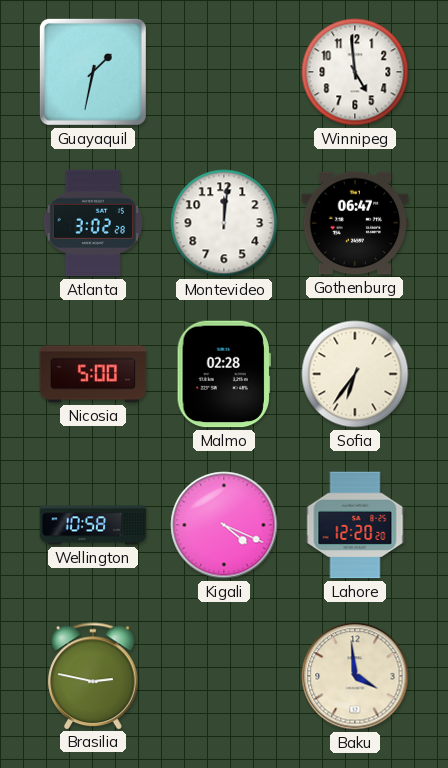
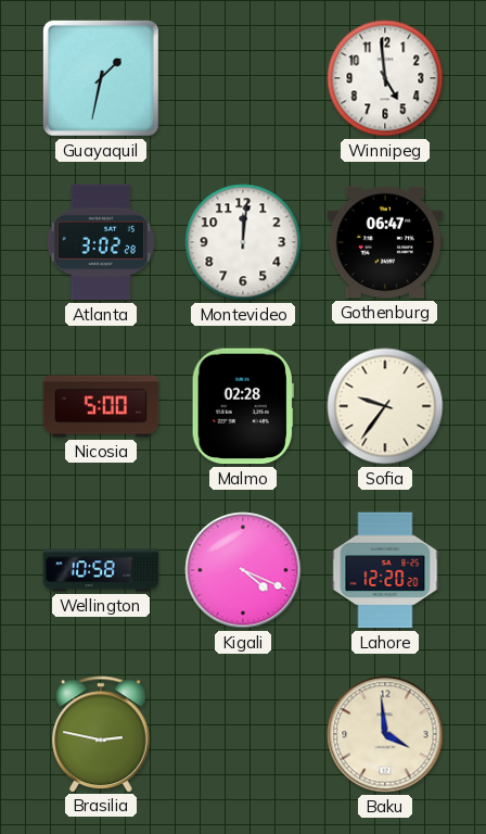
Sofia: 6:36 -> 9:36
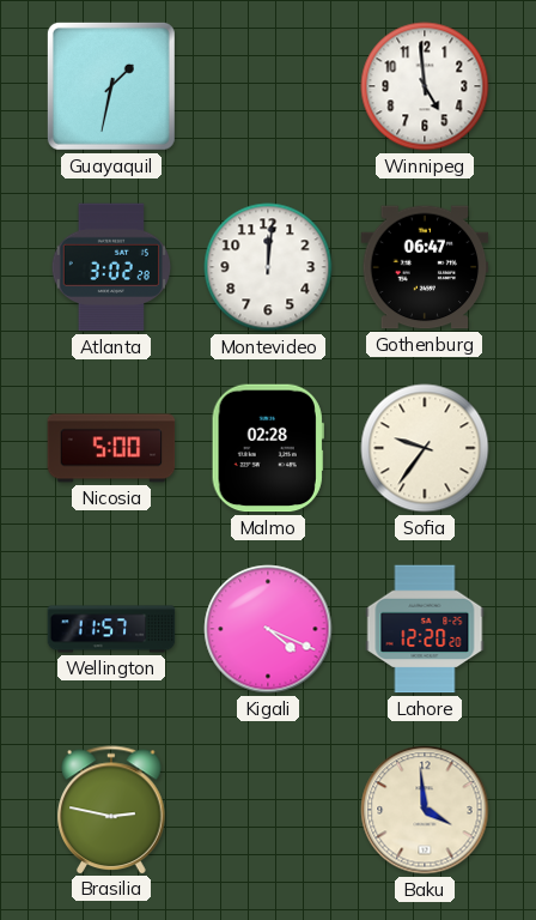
Wellington: 10:58 -> 11:57
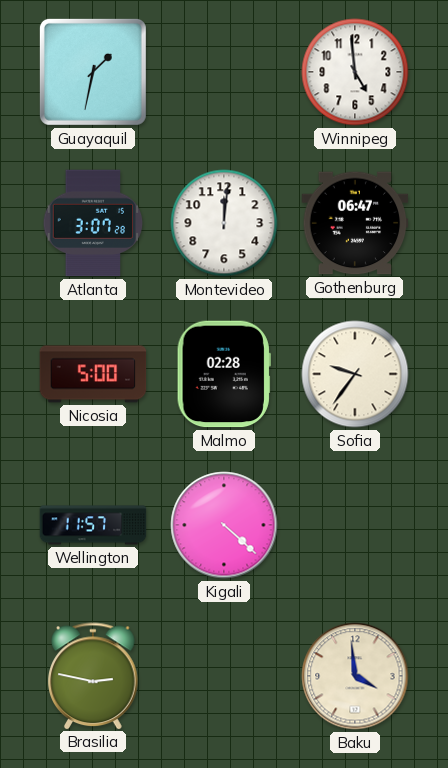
Atlanta: 3:02 -> 3:07
Kigali: 4:19 -> 4:22
Lahore: 12:20 -> none
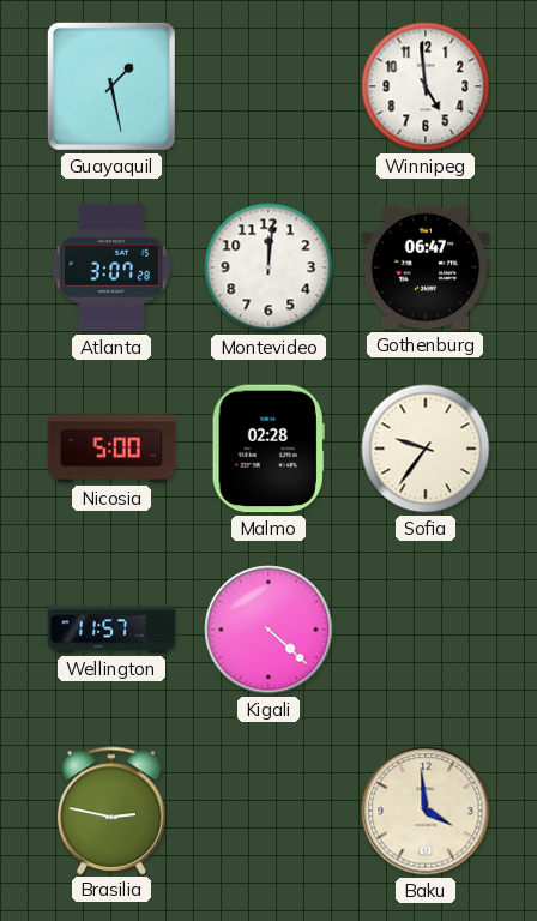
Guayaquil: 1:32 -> 1:28
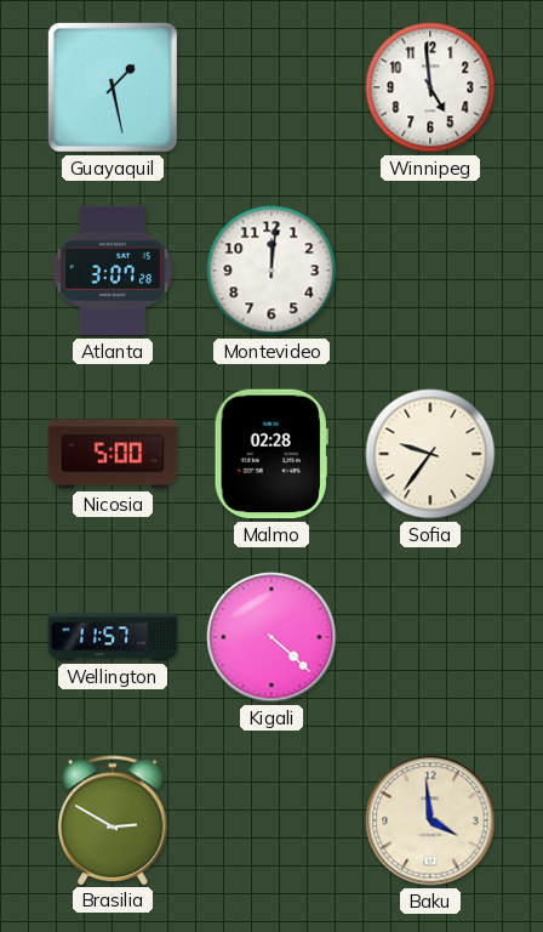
Gothenburg: 06:47 -> none
Brasilia: 2:47 -> 2:50
